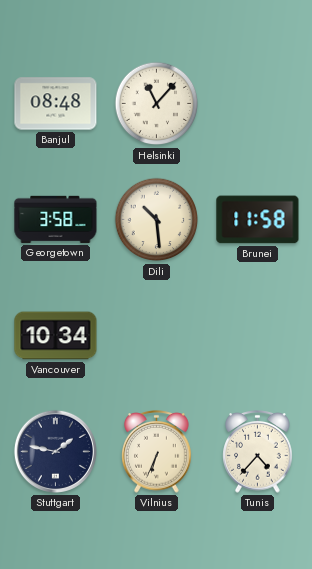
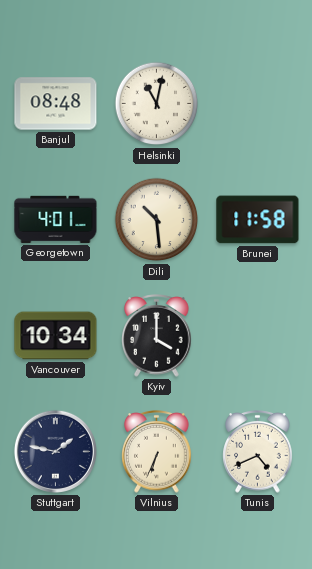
Helsinki: 11:07 -> 11:02
Georgetown: 3:58 -> 4:01
Kyiv: none -> 4:00
Tunis: 4:37 -> 4:41
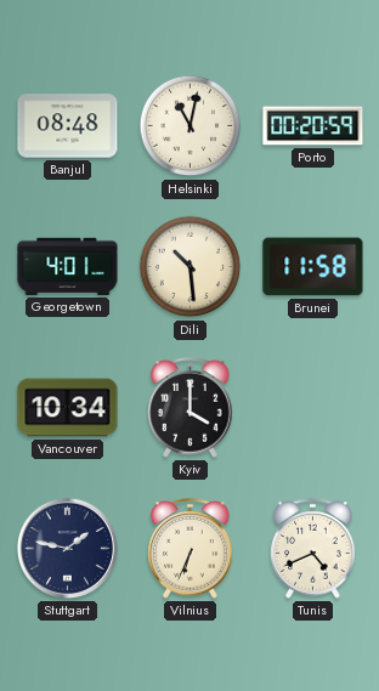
Porto: none -> 00:20
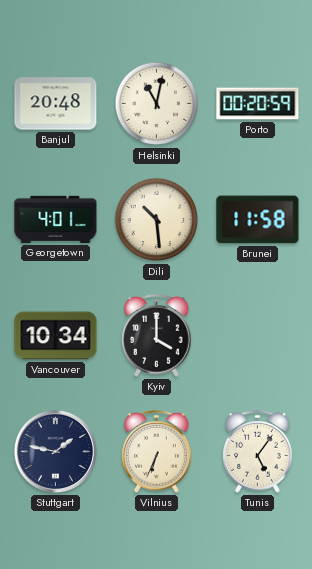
Banjul: 08:48 -> 20:48
Tunis: 4:41 -> 5:06
